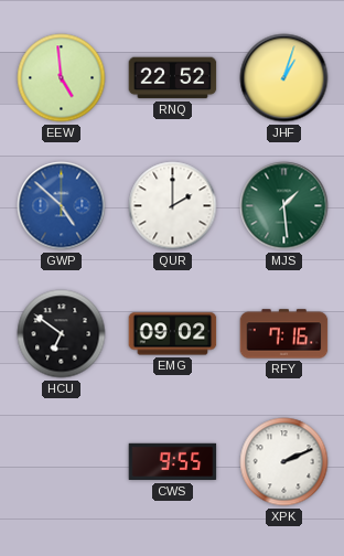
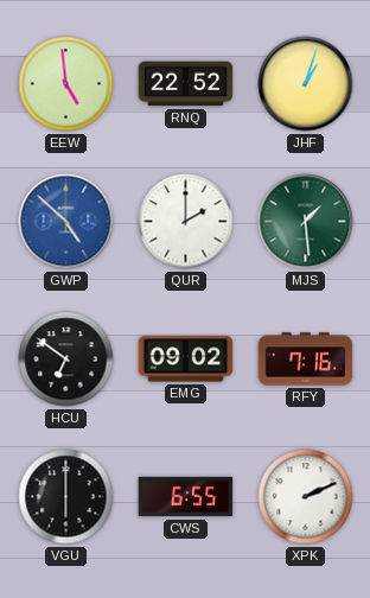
VGU: none -> 6:00
CWS: 9:55 -> 6:55
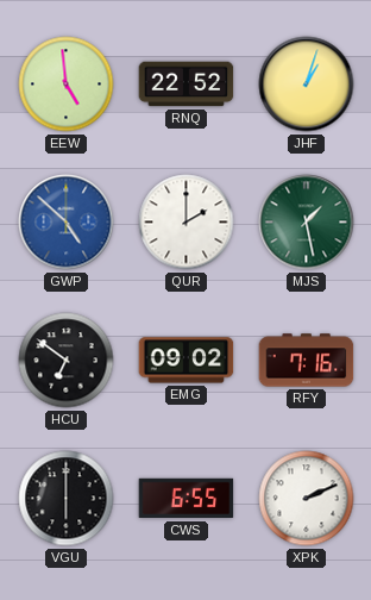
MJS: 1:29 -> 1:28
